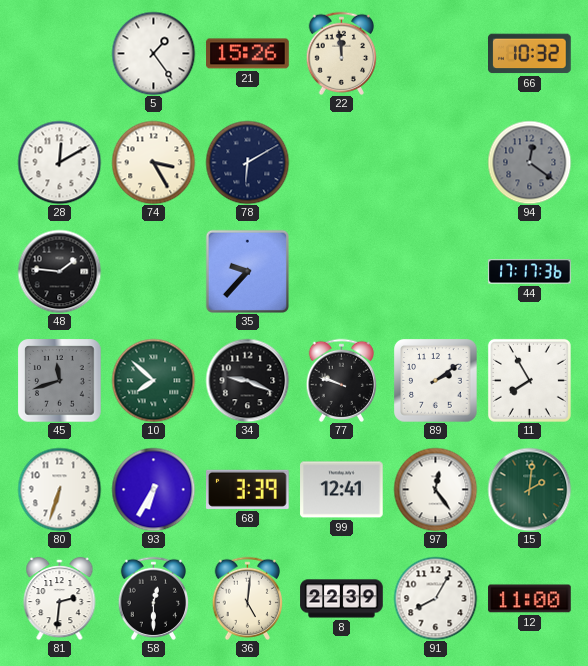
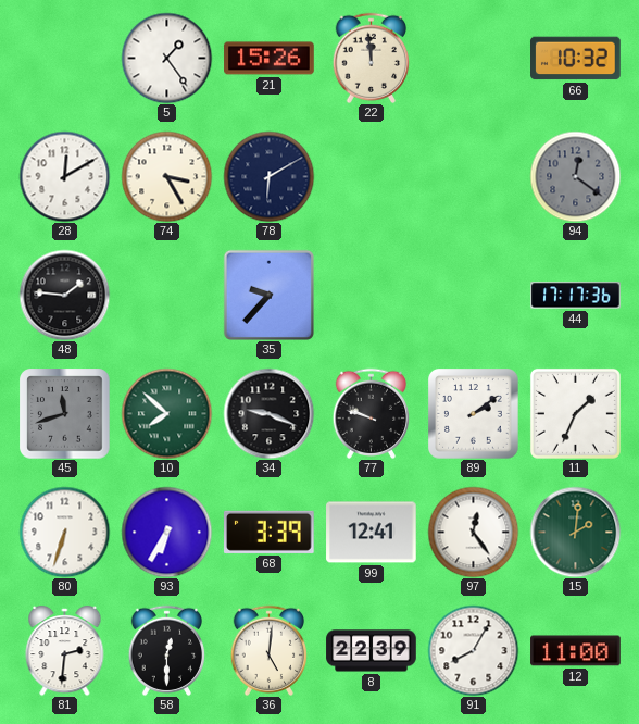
11: 7:55 -> 1:34
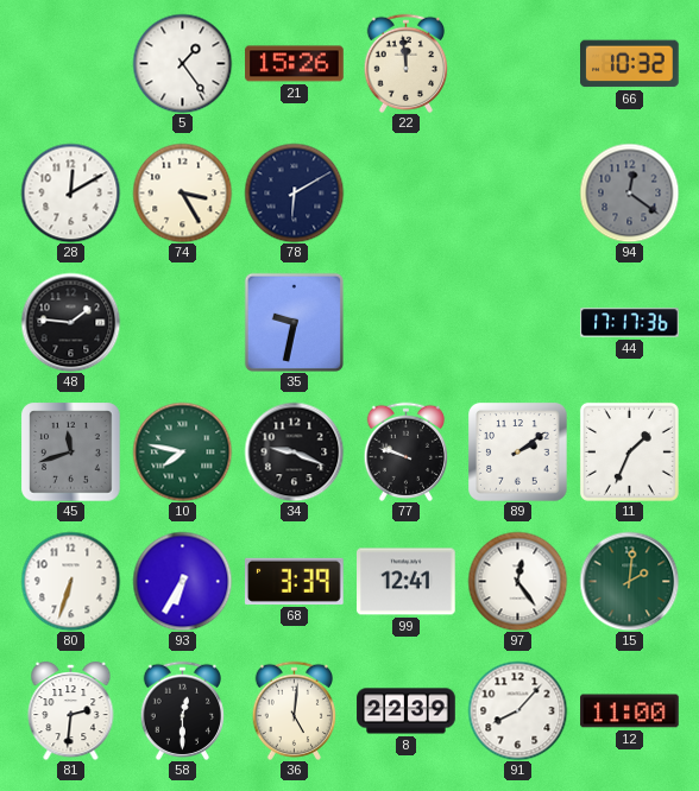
35: 9:37 -> 9:32
10: 7:52 -> 7:47
91: 8:05 -> 8:07
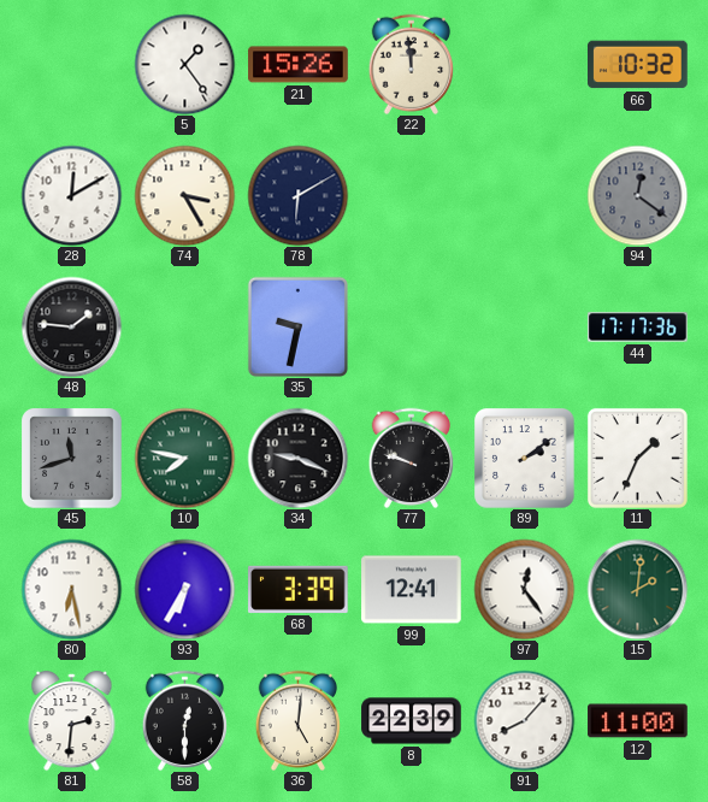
80: 6:33 -> 6:28
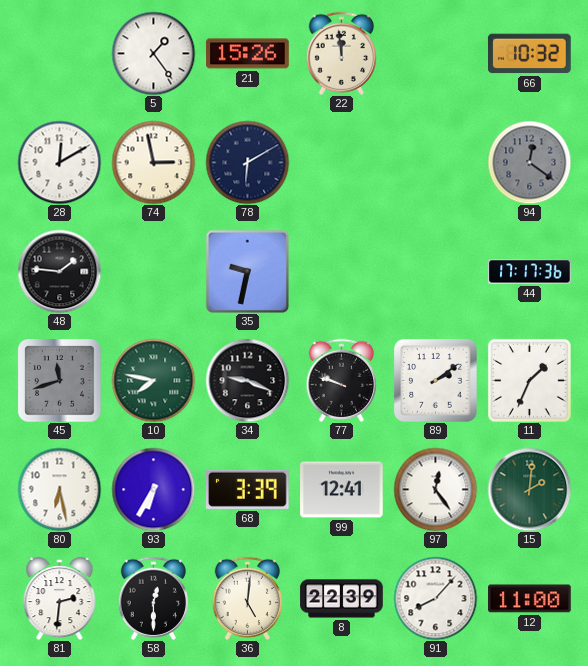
74: 3:25 -> 2:58
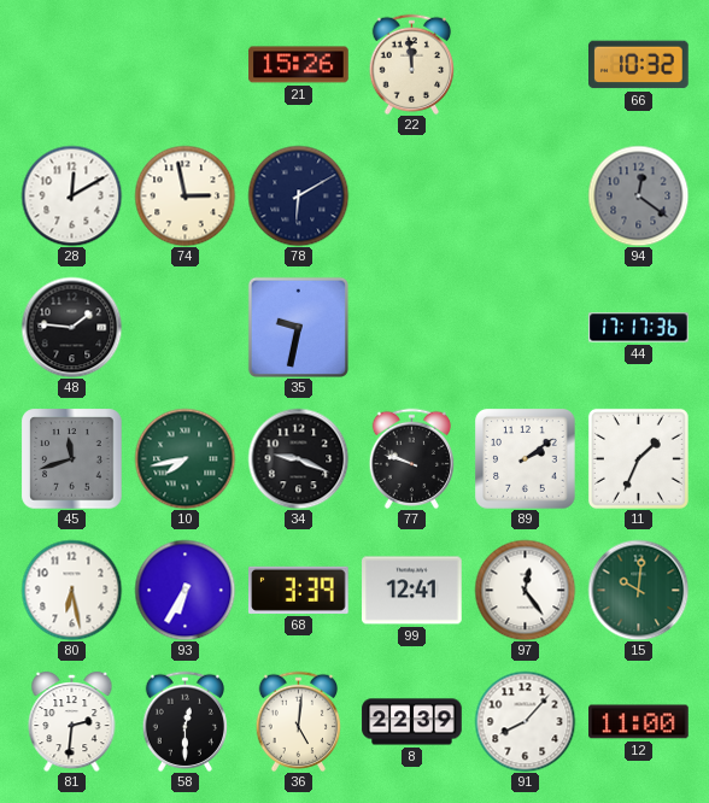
5: 1:24 -> none
10: 7:47 -> 7:43
15: 2:01 -> 10:01
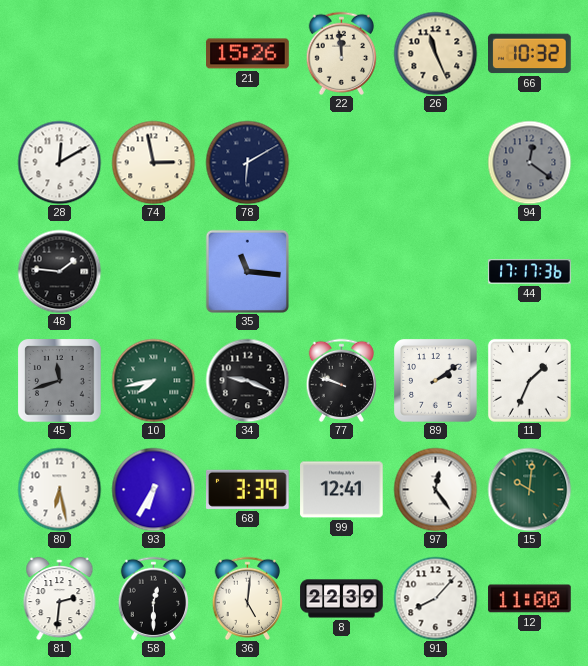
26: none -> 11:26
35: 9:32 -> 11:16
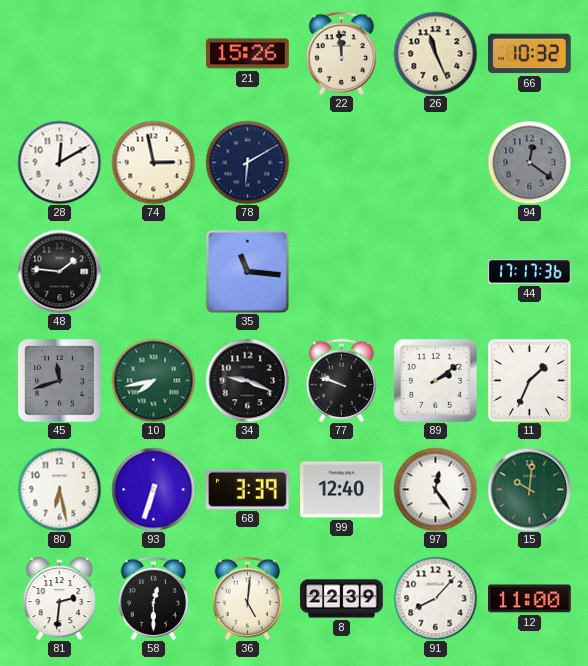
93: 6:35 -> 6:33
99: 12:41 -> 12:40
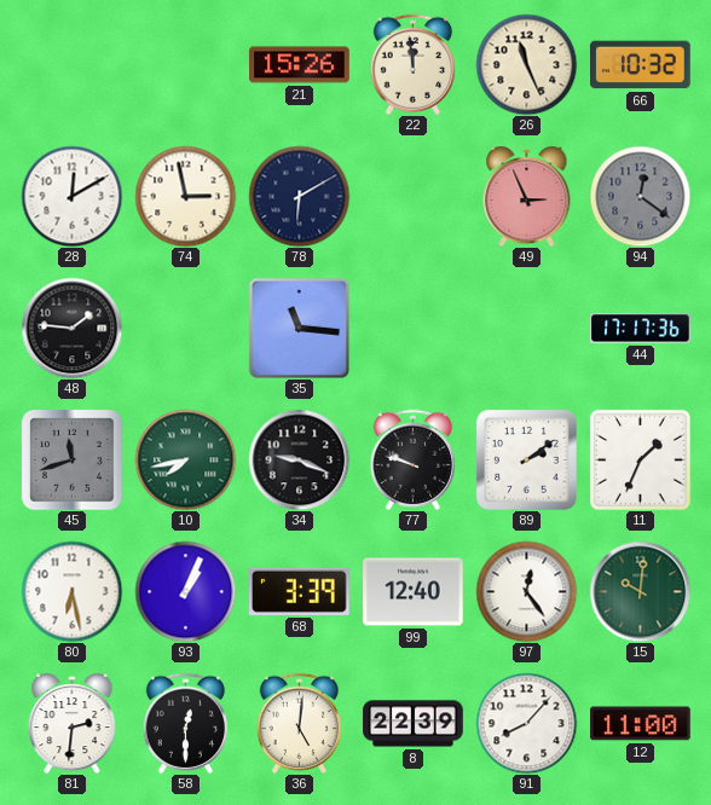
49: none -> 2:56
93: 6:33 -> 1:04
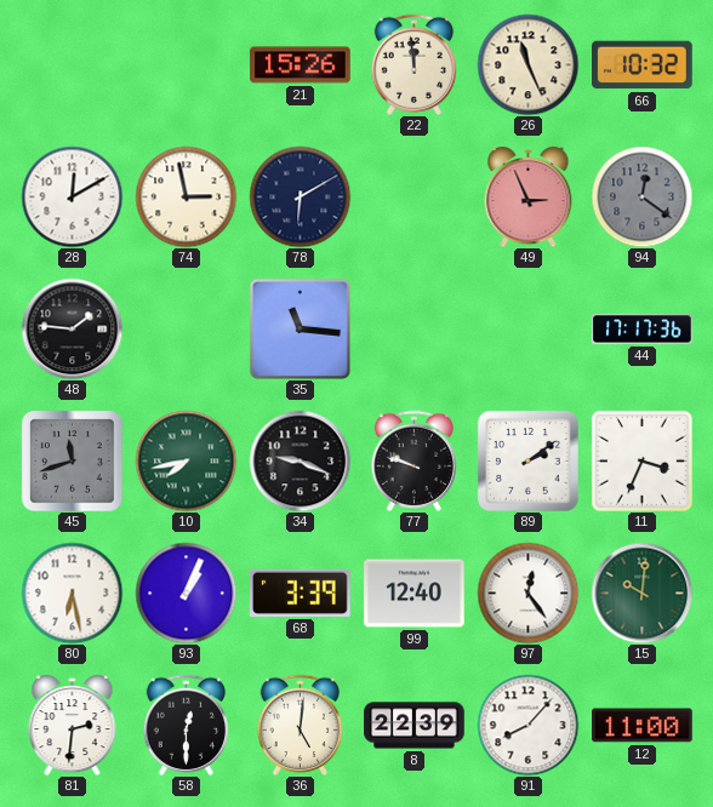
11: 1:34 -> 3:34
